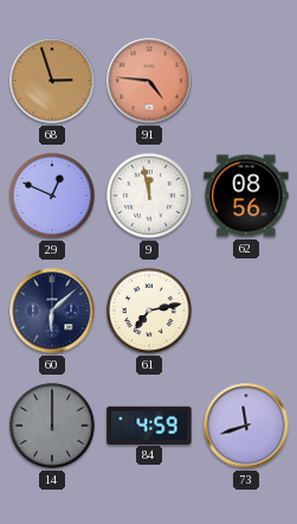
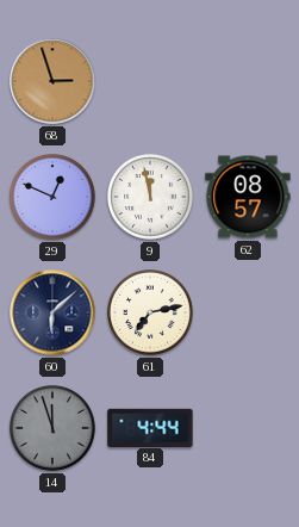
91: 4:46 -> none
62: 08:56 -> 08:57
14: 12:00 -> 11:57
84: 4:59 -> 4:44
73: 11:42 -> none
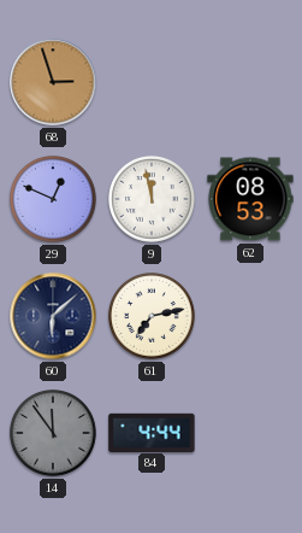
62: 08:57 -> 08:53
14: 11:57 -> 11:54
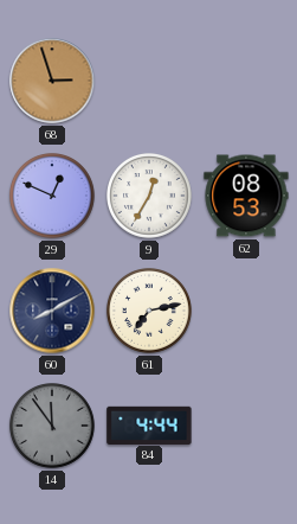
9: 11:58 -> 12:35
60: 6:08 -> 8:10
